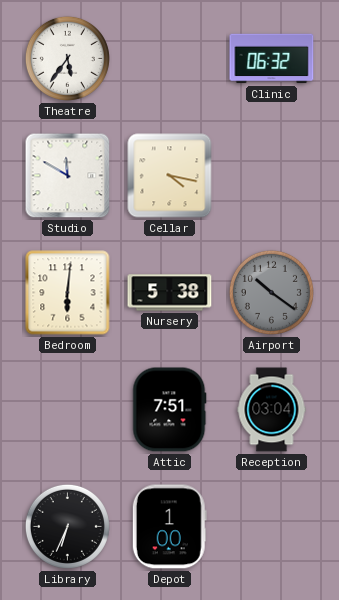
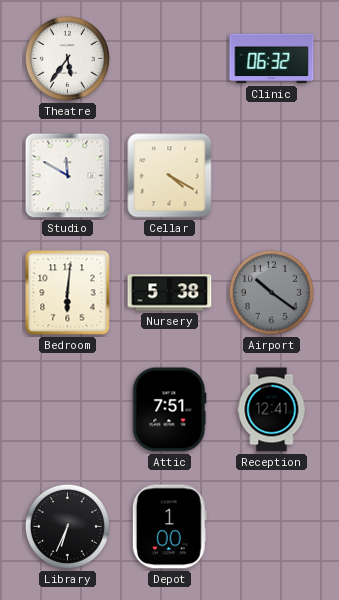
Cellar: 4:17 -> 4:20
Reception: 03:04 -> 12:41
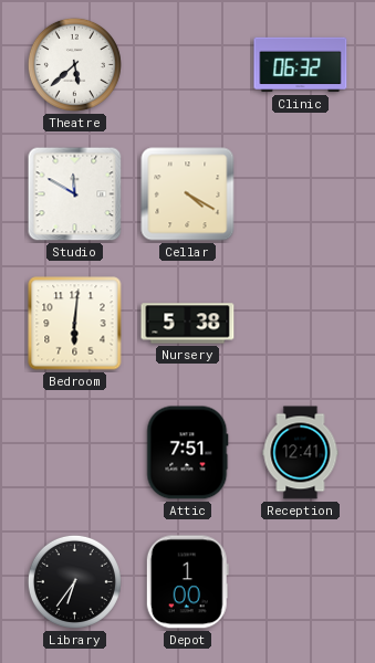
Theatre: 5:36 -> 5:38
Airport: 10:21 -> none
Library: 6:34 -> 6:36
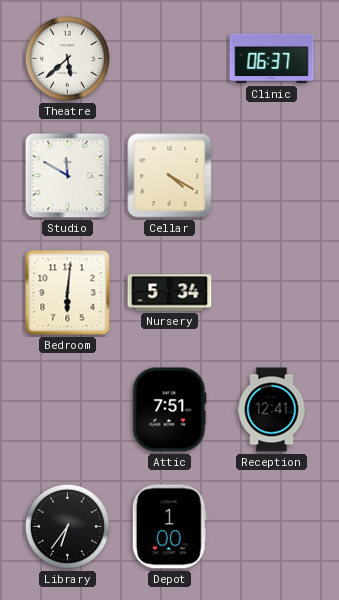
Clinic: 06:32 -> 06:37
Nursery: 5:38 -> 5:34
